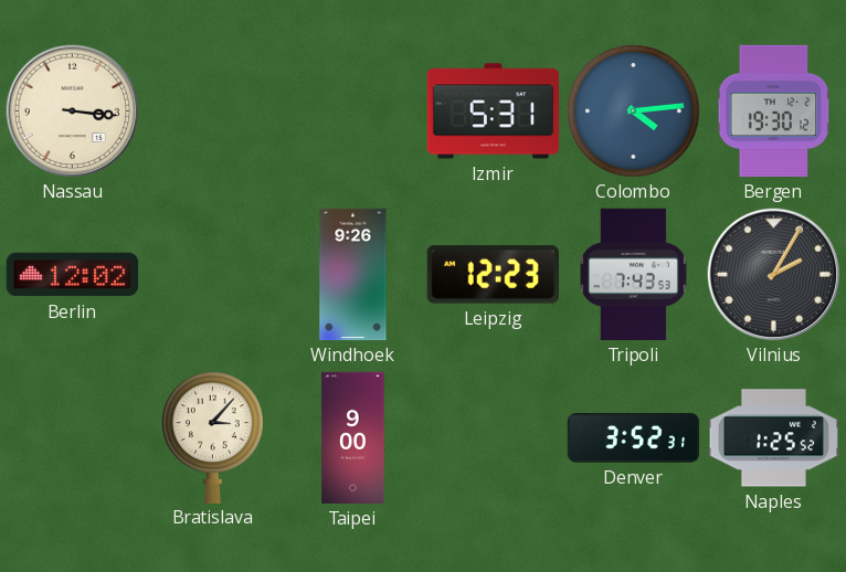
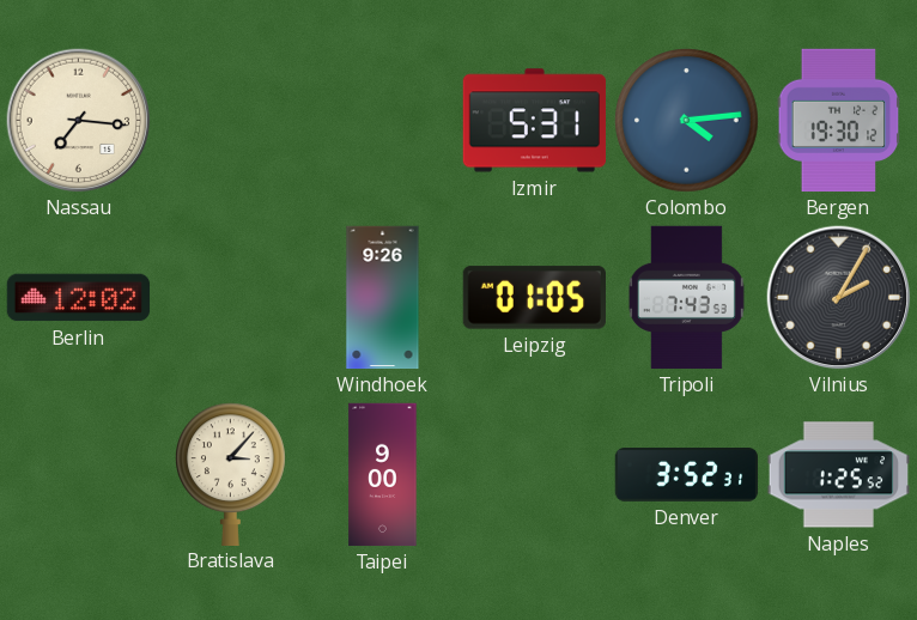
Nassau: 3:16 -> 7:16
Leipzig: 12:23 -> 01:05
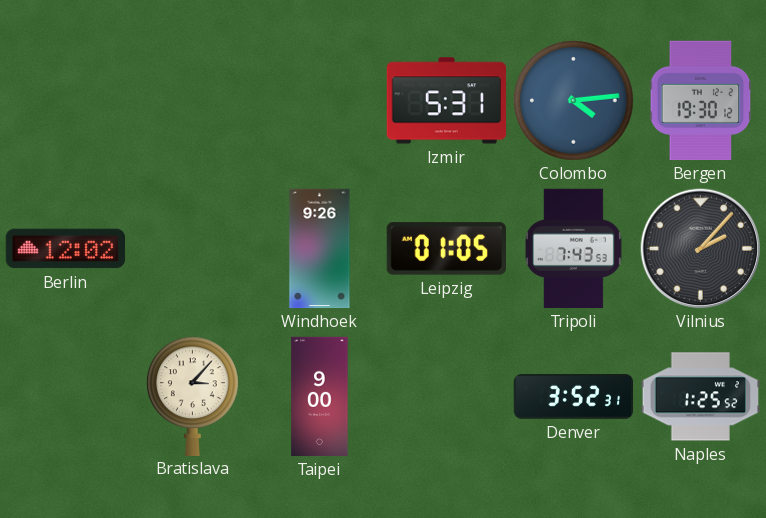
Nassau: 7:16 -> none
Vilnius: 2:05 -> 2:07
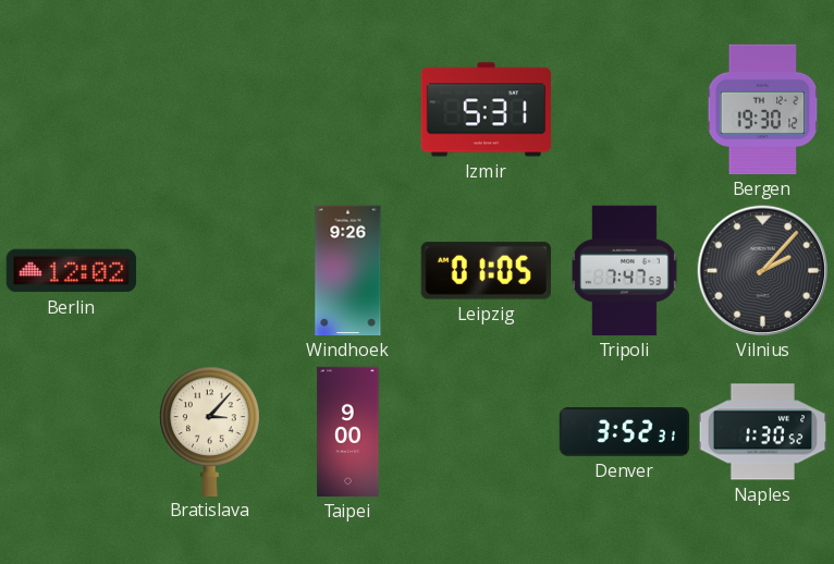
Colombo: 4:14 -> none
Tripoli: 7:43 -> 7:47
Naples: 1:25 -> 1:30
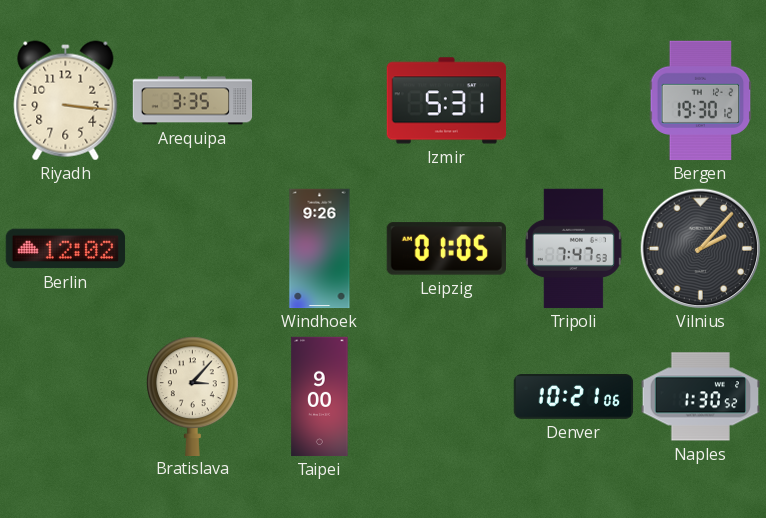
Riyadh: none -> 3:16
Arequipa: none -> 3:35
Denver: 3:52 -> 10:21
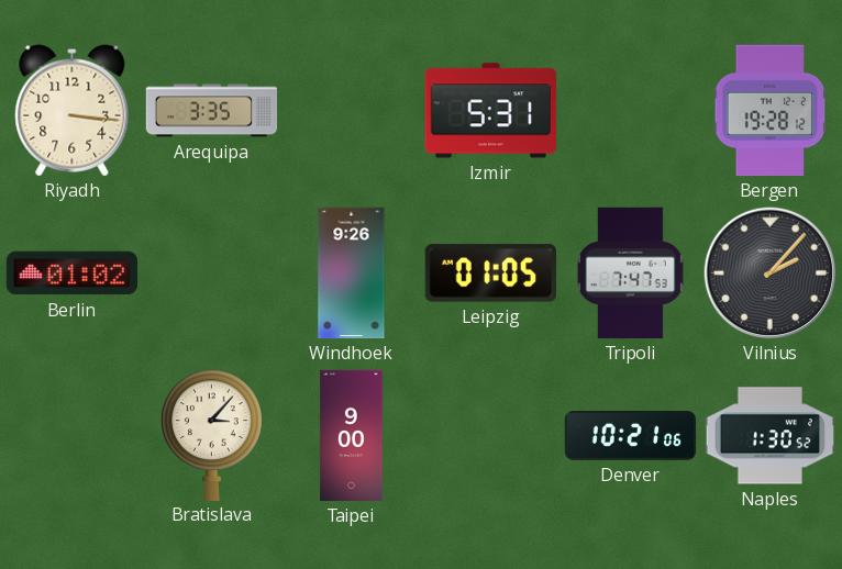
Bergen: 19:30 -> 19:28
Berlin: 12:02 -> 01:02
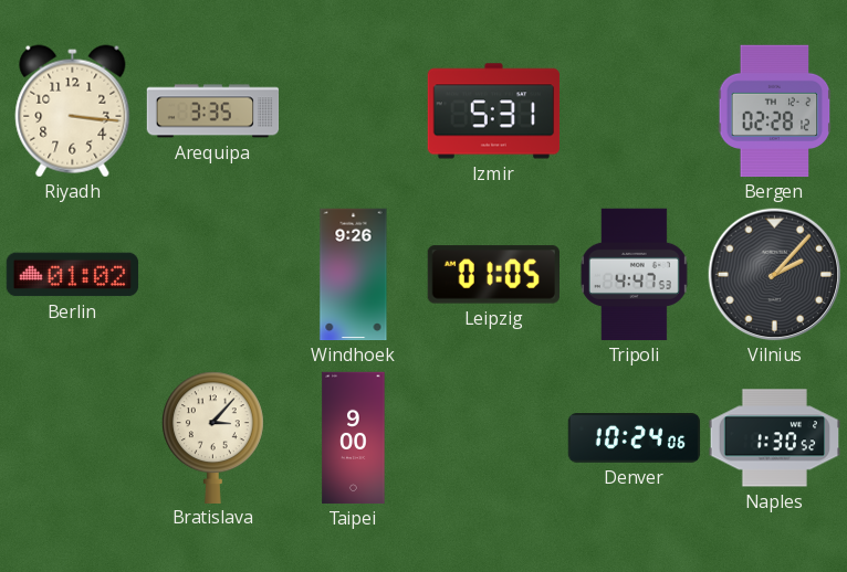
Bergen: 19:28 -> 02:28
Tripoli: 7:47 -> 4:47
Denver: 10:21 -> 10:24
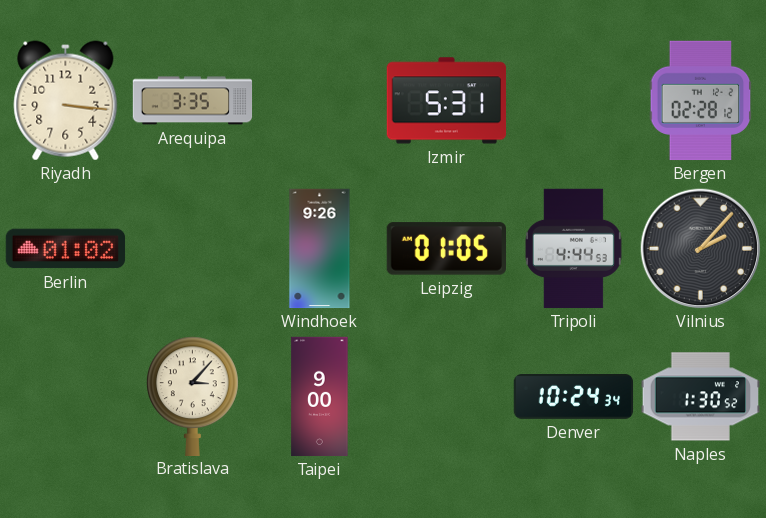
Tripoli: 4:47 -> 4:44
Denver: 10:24:06 -> 10:24:34
